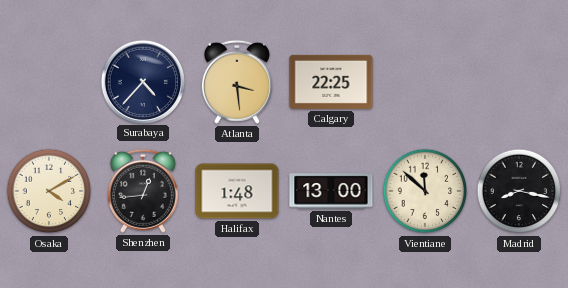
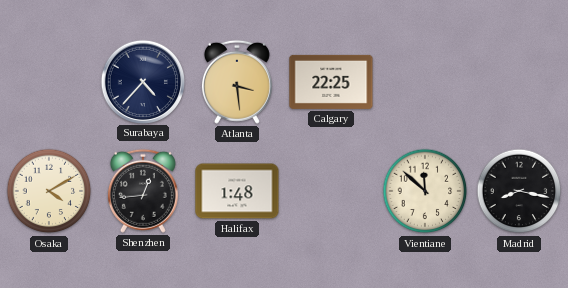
Nantes: 13:00 -> none
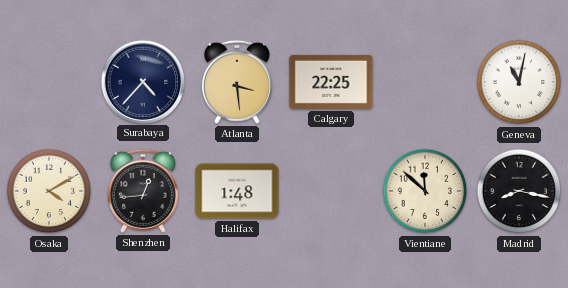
Geneva: none -> 11:02
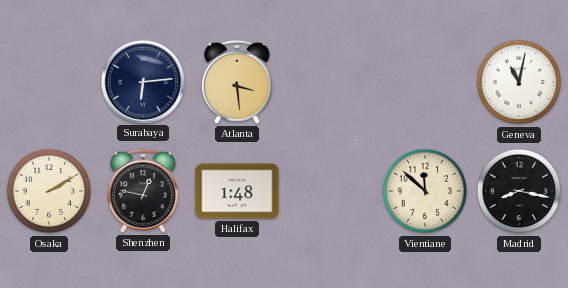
Surabaya: 4:37 -> 6:14
Calgary: 22:25 -> none
Osaka: 4:10 -> 2:10
Shenzhen: 12:44 -> 12:47
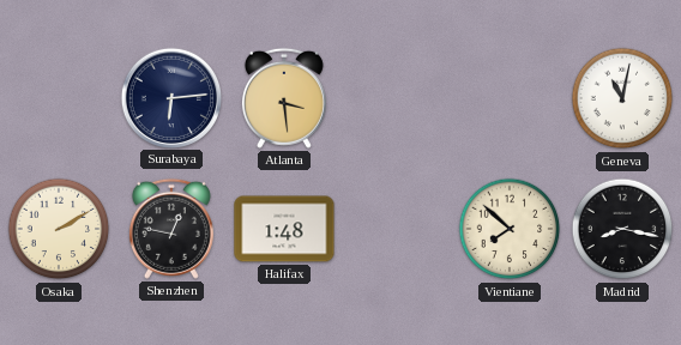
Vientiane: 11:52 -> 7:52
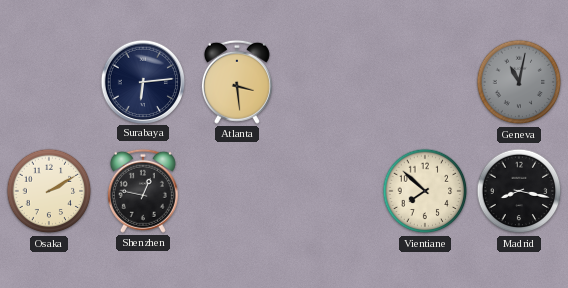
Geneva dial: white -> grey
Halifax: 1:48 -> none
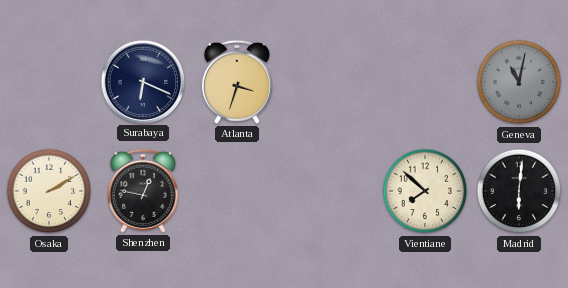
Surabaya: 6:14 -> 6:19
Atlanta: 3:29 -> 3:33
Madrid: 8:17 -> 6:01
